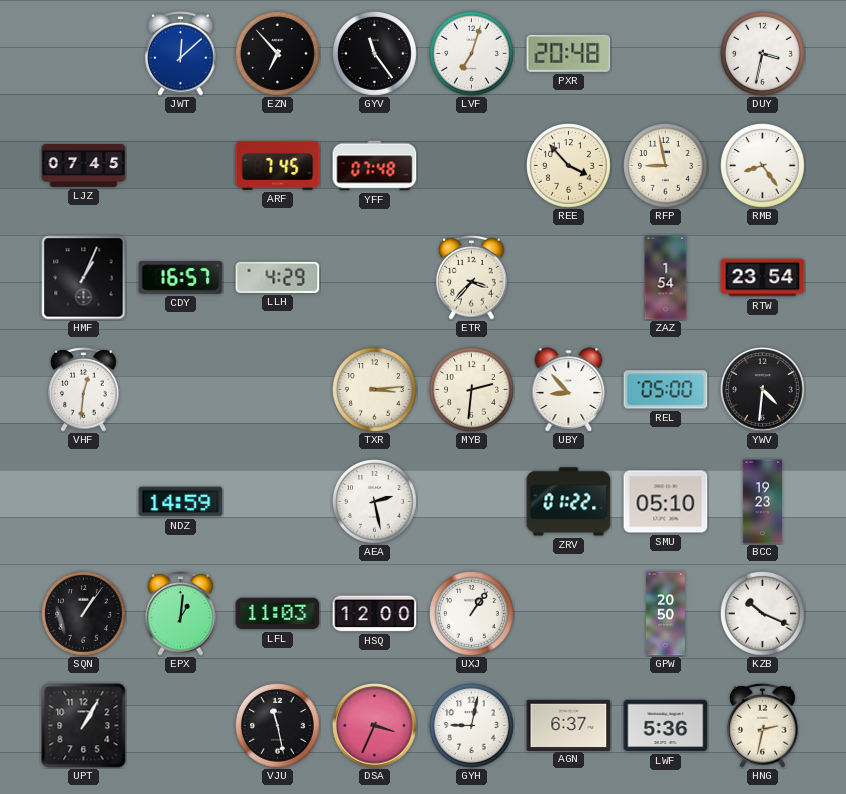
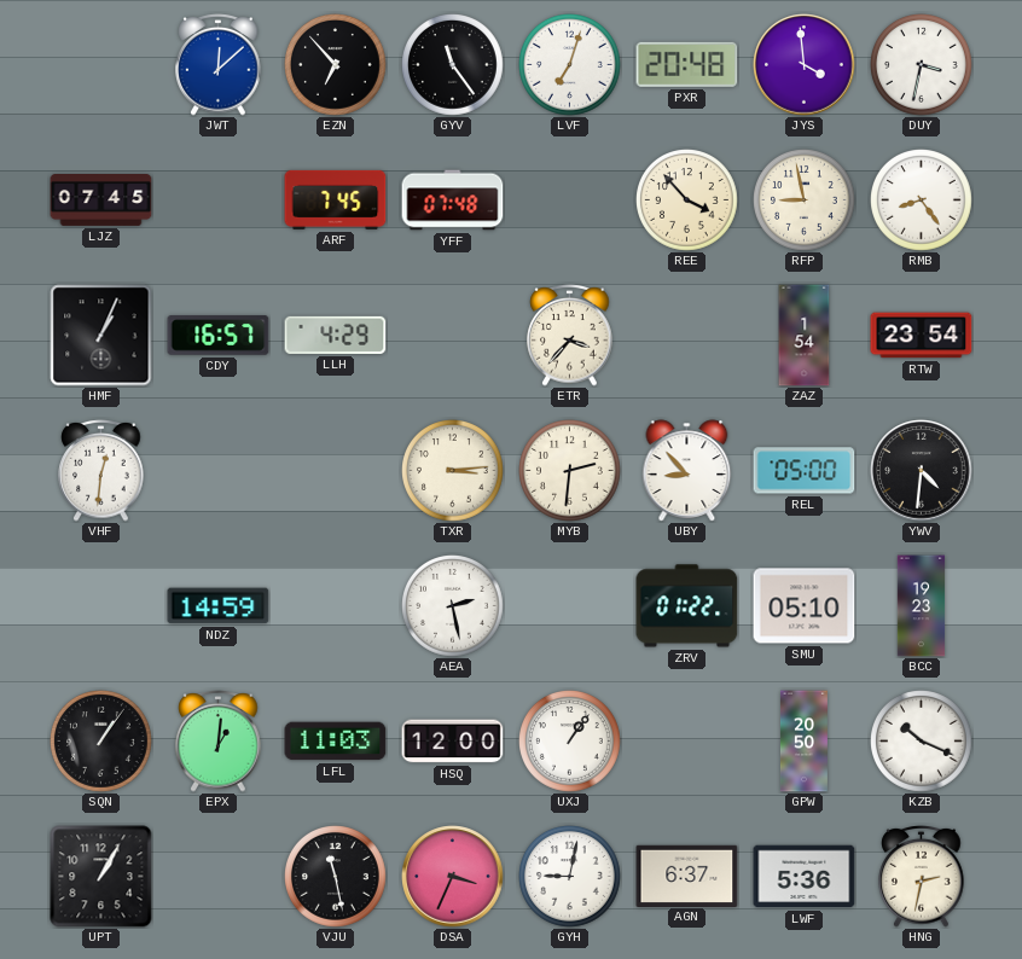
JYS: none -> 3:59
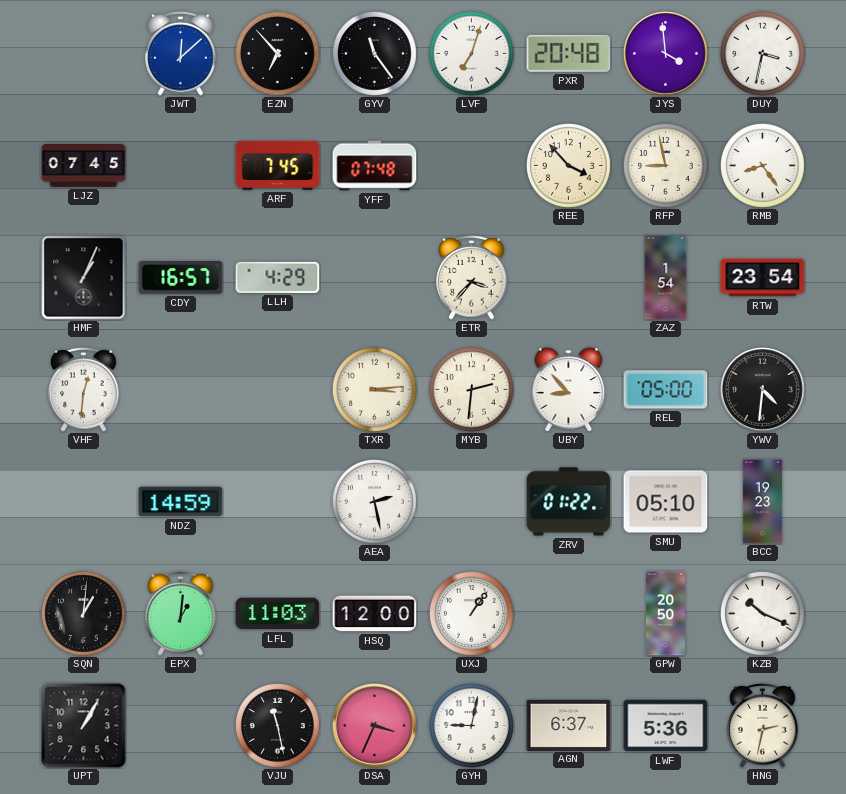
SQN: 1:06 -> 1:01
